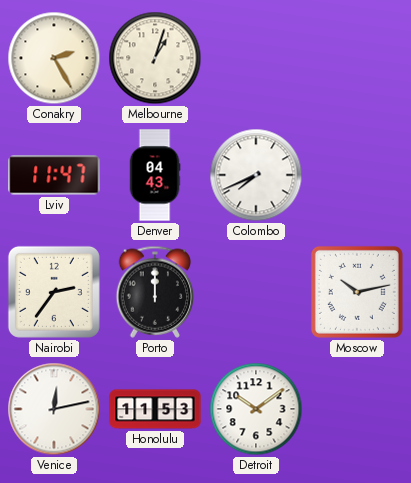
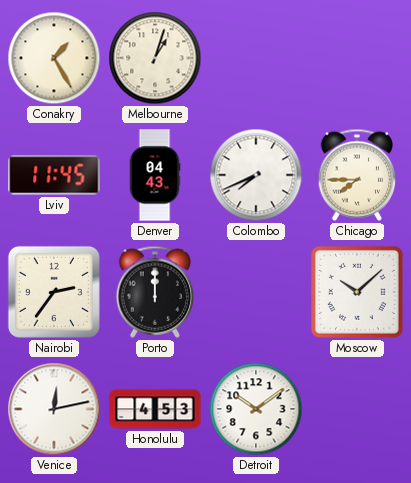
Conakry: 2:25 -> 1:25
Lviv: 11:47 -> 11:45
Chicago: none -> 7:45
Moscow: 10:13 -> 10:08
Honolulu: 11:53 -> 4:53
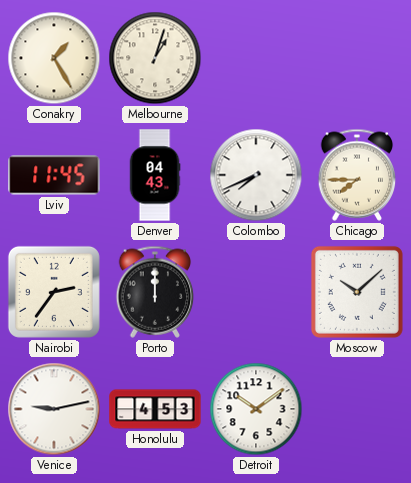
Venice: 12:13 -> 9:13
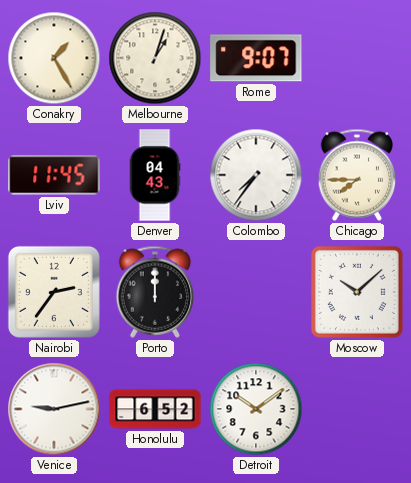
Rome: none -> 9:07
Colombo: 7:41 -> 7:36
Honolulu: 4:53 -> 6:52
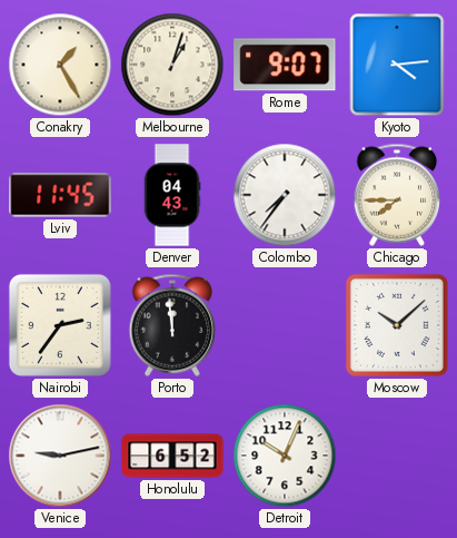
Kyoto: none -> 4:14
Porto: 12:00 -> 11:59
Detroit: 10:09 -> 10:04
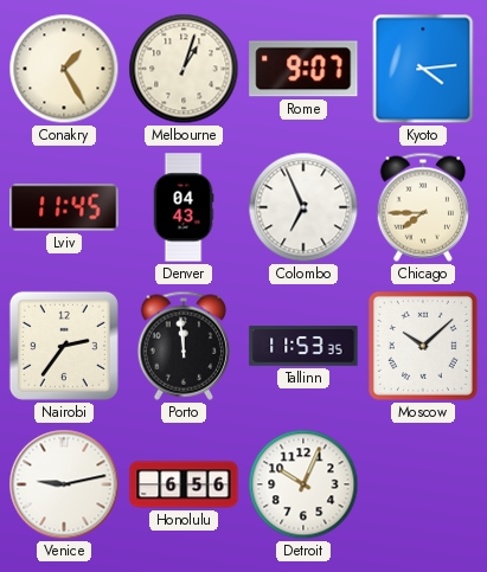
Colombo: 7:36 -> 6:56
Tallinn: none -> 11:53
Honolulu: 6:52 -> 6:56
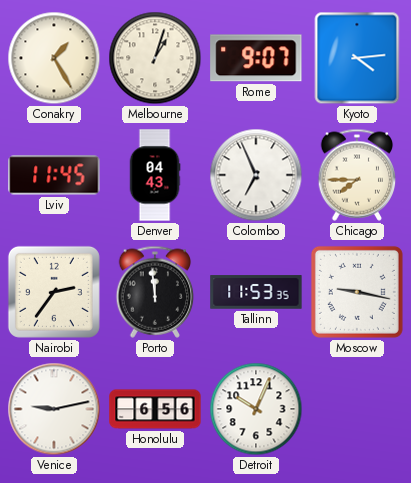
Moscow: 10:08 -> 9:17
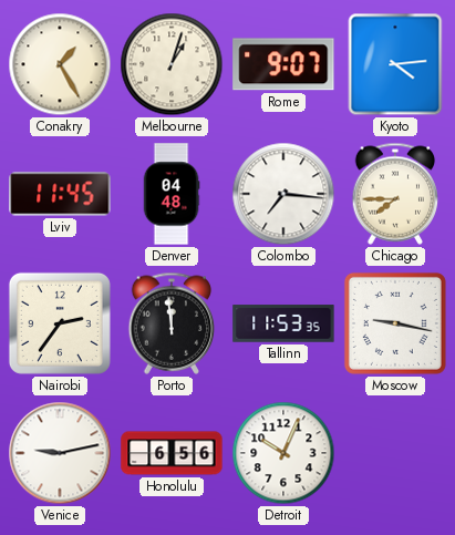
Denver: 04:43 -> 04:48
Colombo: 6:56 -> 7:16
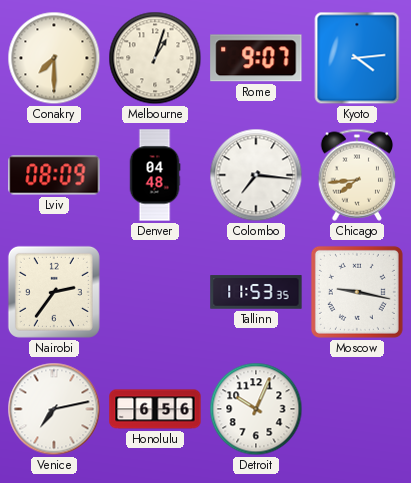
Conakry: 1:25 -> 7:30
Lviv: 11:45 -> 08:09
Chicago: 7:45 -> 7:44
Porto: 11:59 -> none
Venice: 9:13 -> 7:13
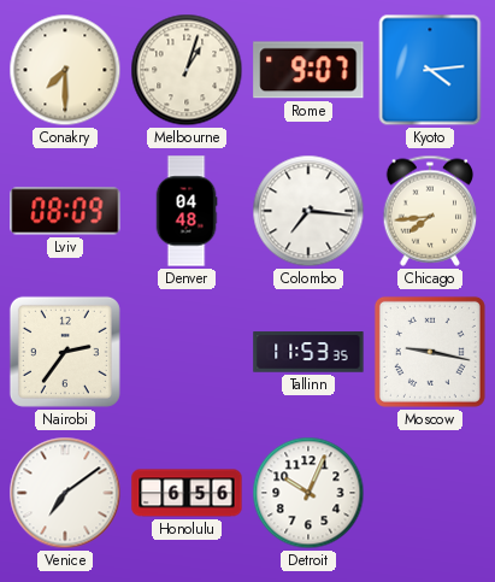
Venice: 7:13 -> 7:09
